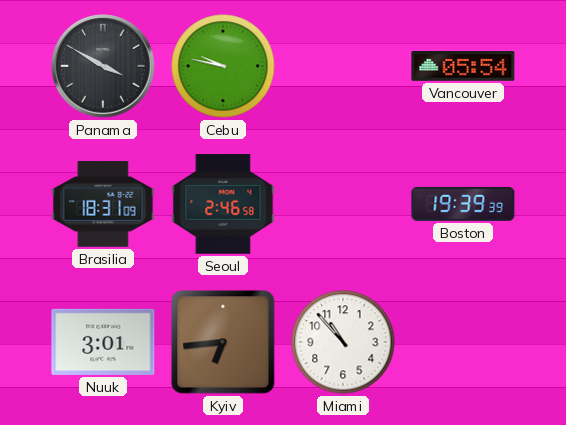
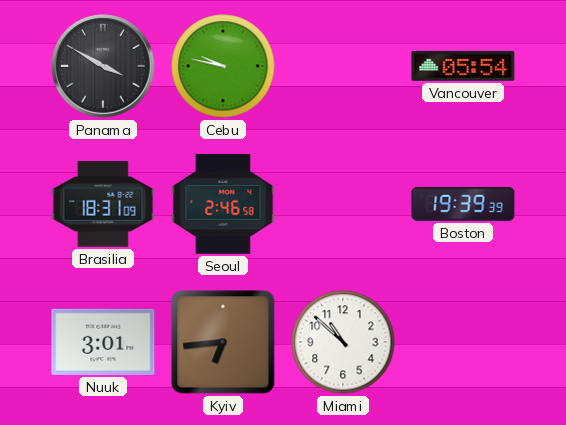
Miami: 10:53 -> 10:52
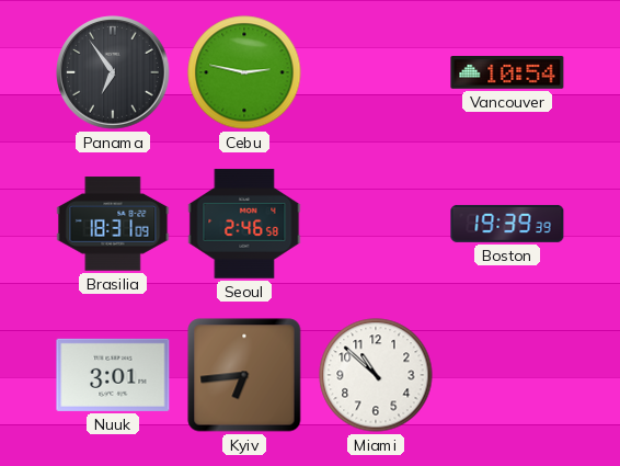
Panama: 3:50 -> 6:54
Cebu: 9:47 -> 2:47
Vancouver: 05:54 -> 10:54
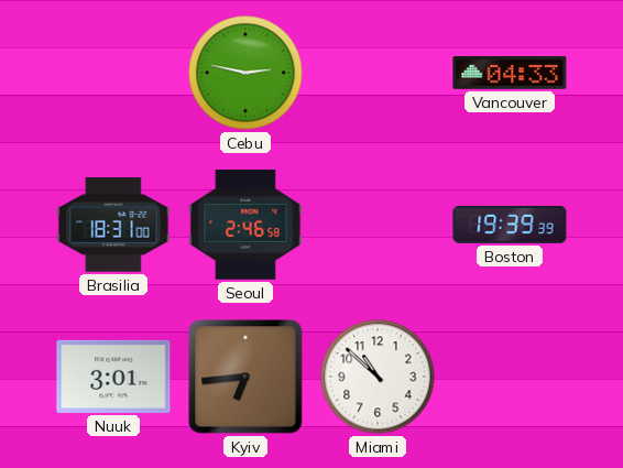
Panama: 6:54 -> none
Vancouver: 10:54 -> 04:33
Brasilia: 18:31:09 -> 18:31:00
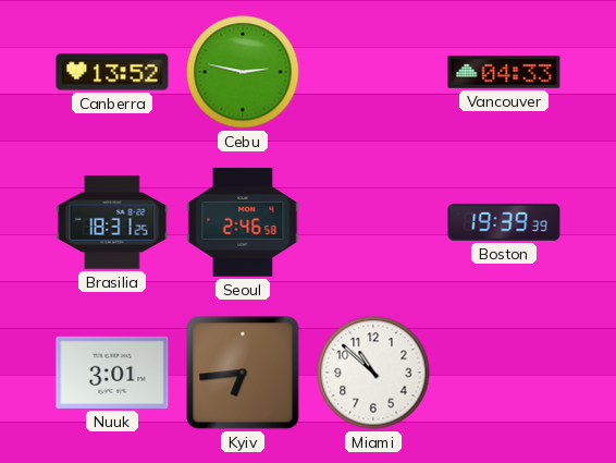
Canberra: none -> 13:52
Brasilia: 18:31:00 -> 18:31:25
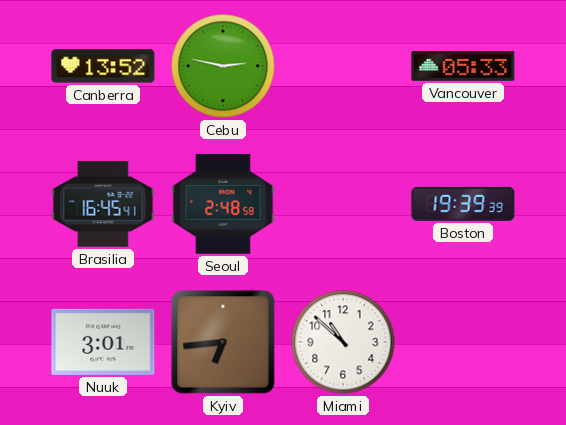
Vancouver: 04:33 -> 05:33
Brasilia: 18:31 -> 16:45
Seoul: 2:46 -> 2:48
